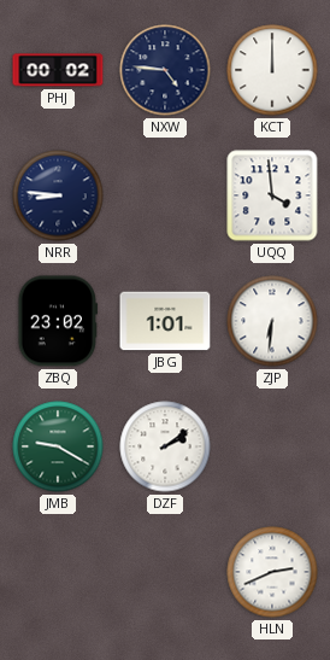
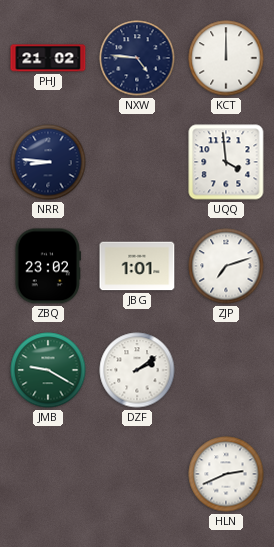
PHJ: 00:02 -> 21:02
ZJP: 6:31 -> 7:12
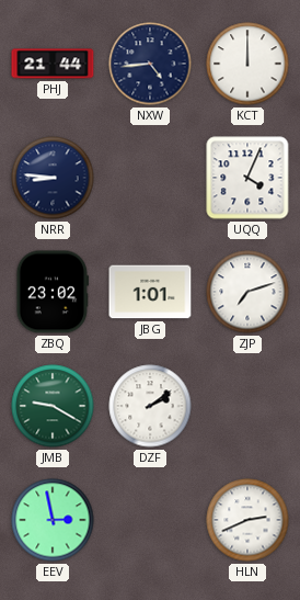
PHJ: 21:02 -> 21:44
NXW: 4:46 -> 4:44
UQQ: 3:59 -> 4:04
EEV: none -> 2:58
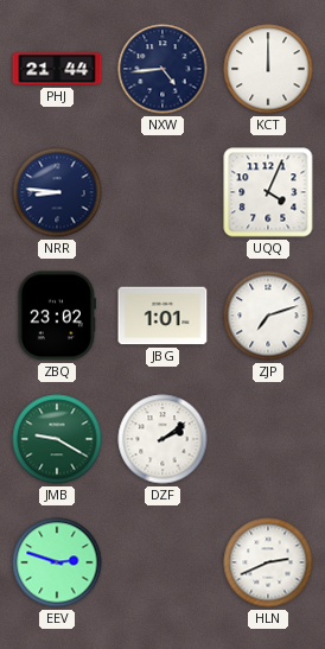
EEV: 2:58 -> 2:48
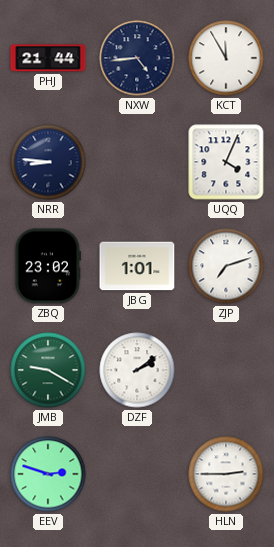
KCT: 12:00 -> 11:55
HLN: 2:41 -> 2:45
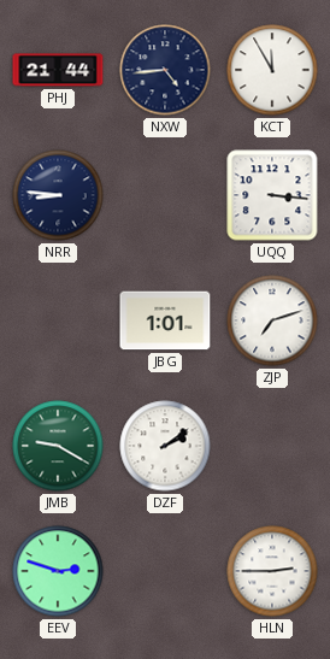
UQQ: 4:04 -> 3:16
ZBQ: 23:02 -> none
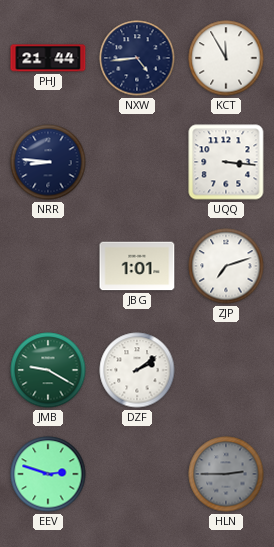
HLN dial: white -> grey
